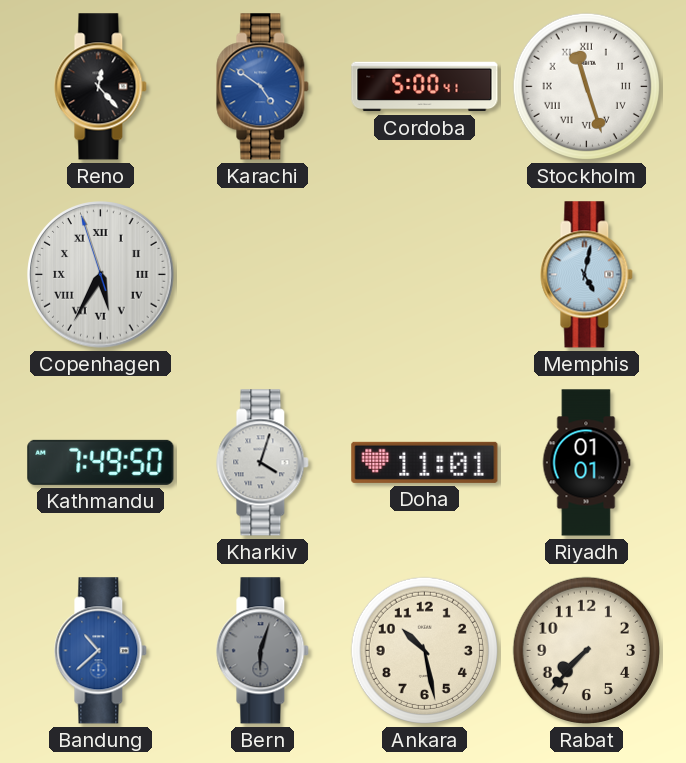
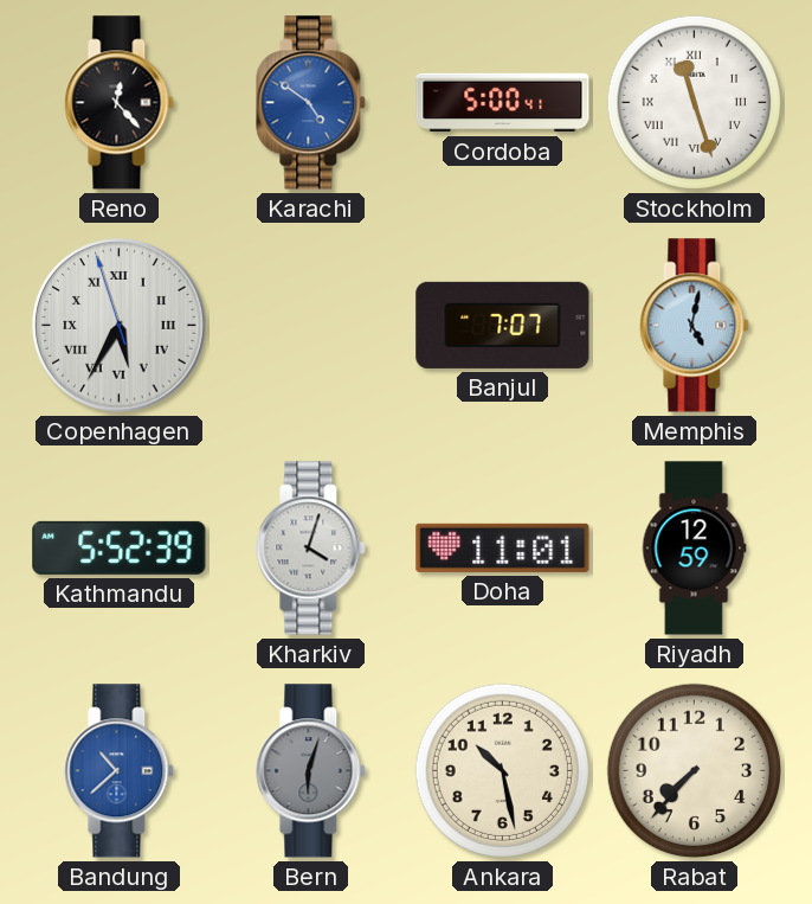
Banjul: none -> 7:07
Kathmandu: 7:49 -> 5:52
Riyadh: 01:01 -> 12:59
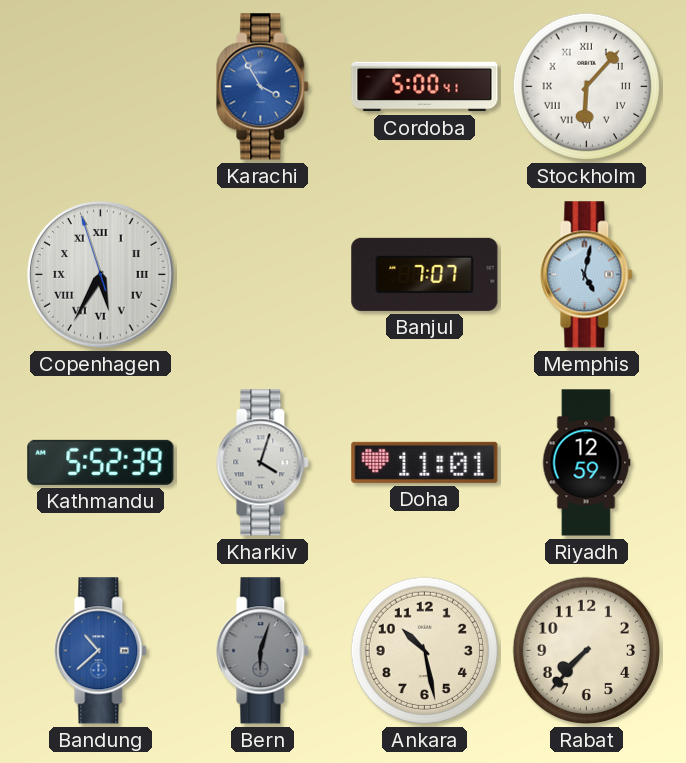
Reno: 12:23 -> none
Karachi: 4:51 -> 3:55
Stockholm: 11:27 -> 6:07
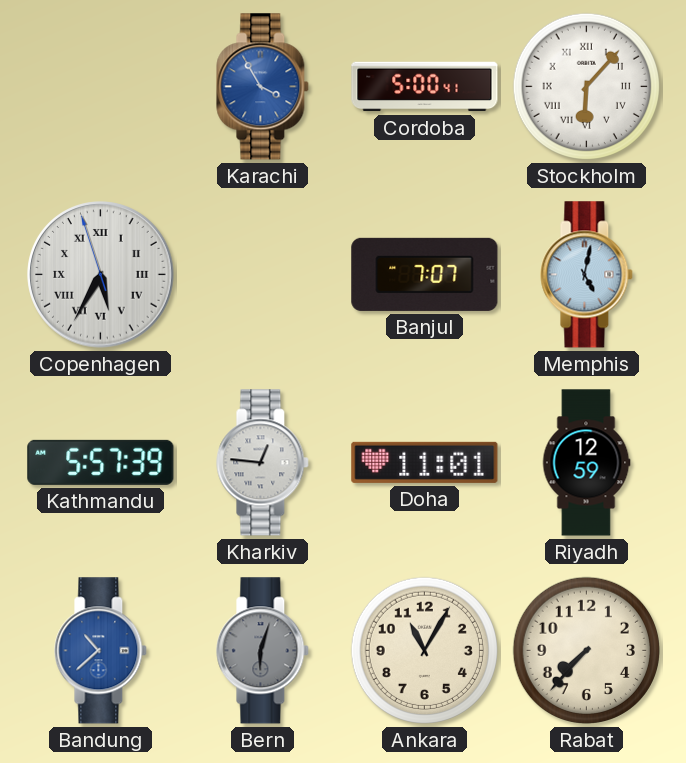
Kathmandu: 5:52 -> 5:57
Kharkiv: 4:03 -> 12:46
Ankara: 10:28 -> 11:05
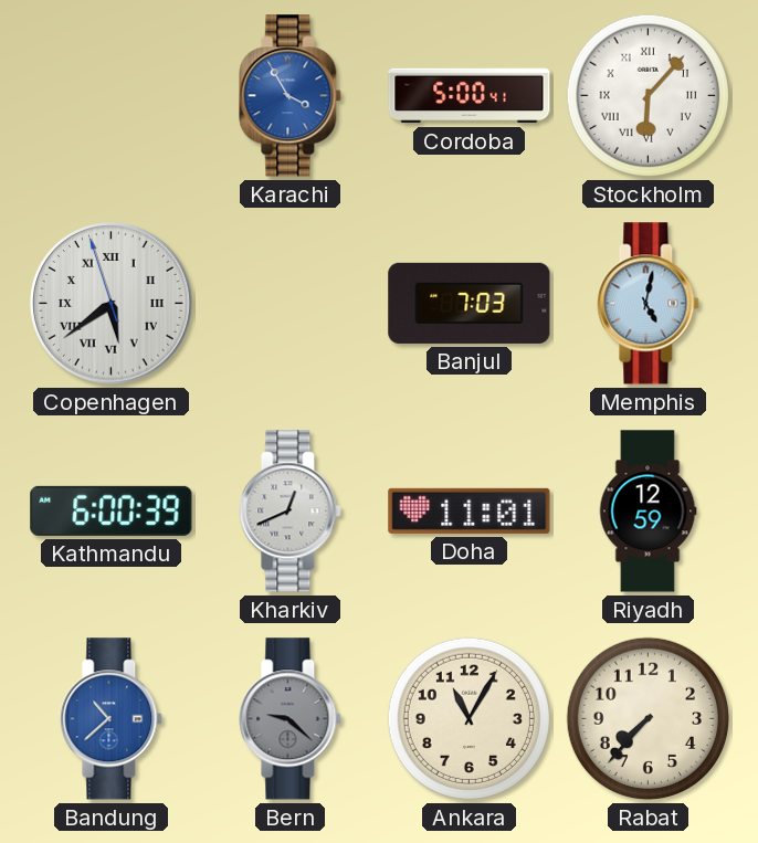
Copenhagen: 5:34 -> 5:38
Banjul: 7:07 -> 7:03
Kathmandu: 5:57 -> 6:00
Kharkiv: 12:46 -> 12:41
Bern: 6:03 -> 9:22
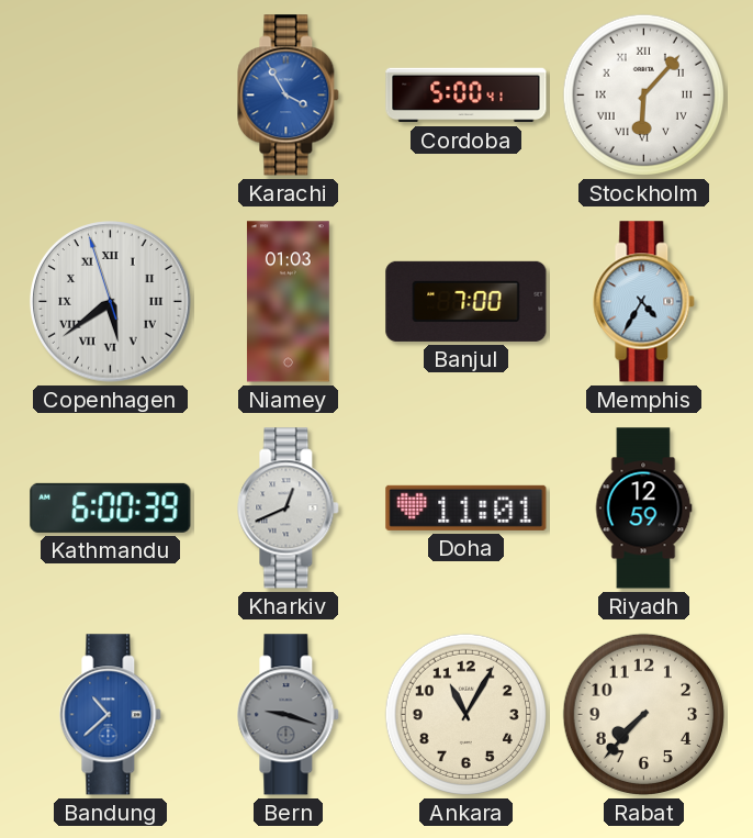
Niamey: none -> 01:03
Banjul: 7:03 -> 7:00
Memphis: 5:02 -> 4:35
Bern: 9:22 -> 9:18
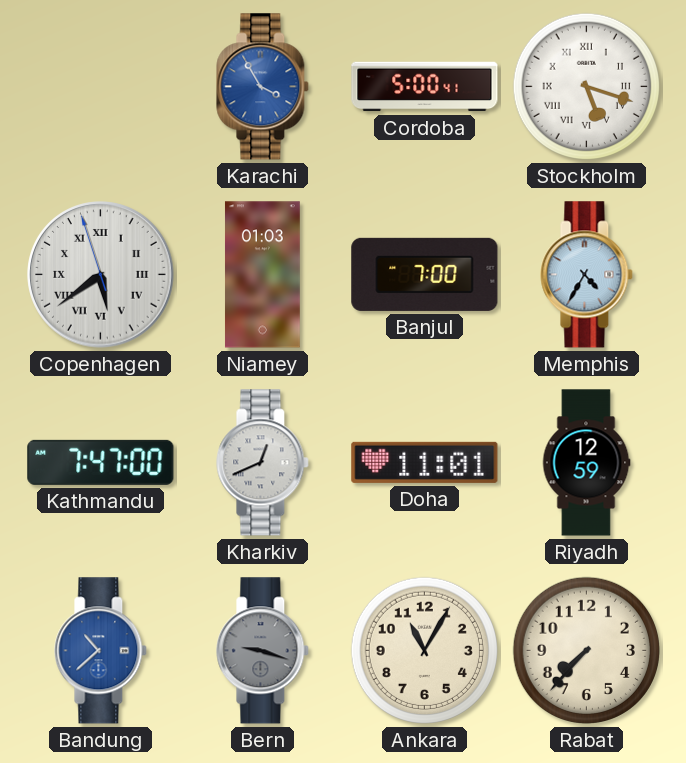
Stockholm: 6:07 -> 5:18
Kathmandu: 6:00 -> 7:47
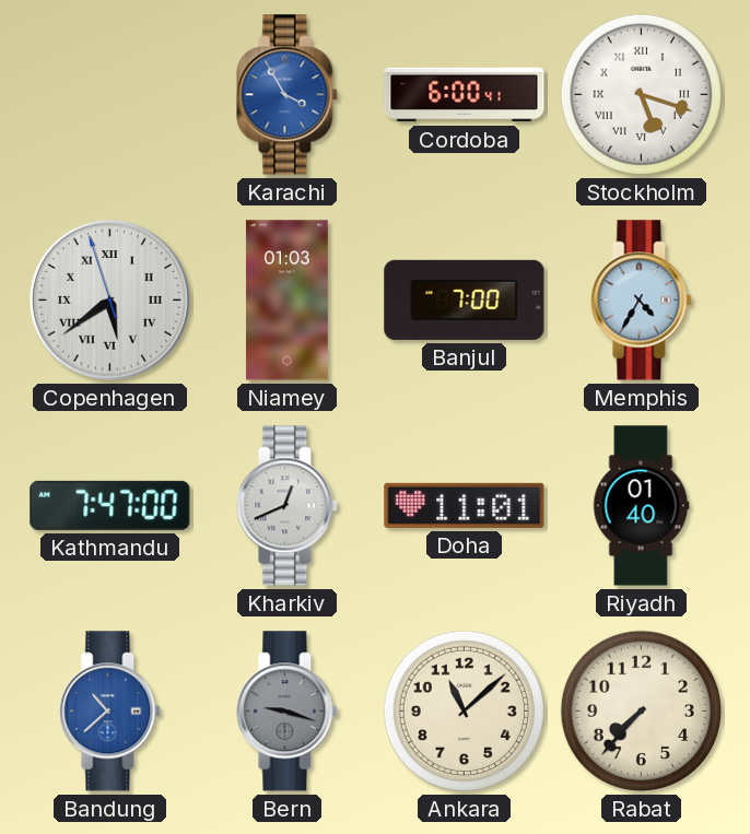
Cordoba: 5:00 -> 6:00
Riyadh: 12:59 -> 01:40
Ankara: 11:05 -> 11:08
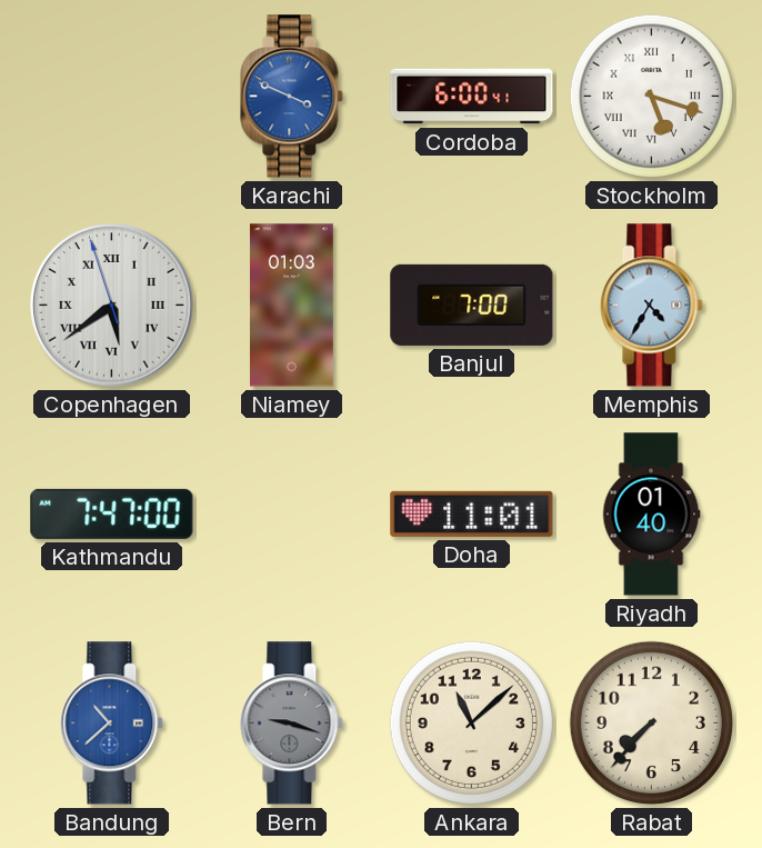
Karachi: 3:55 -> 3:49
Kharkiv: 12:41 -> none
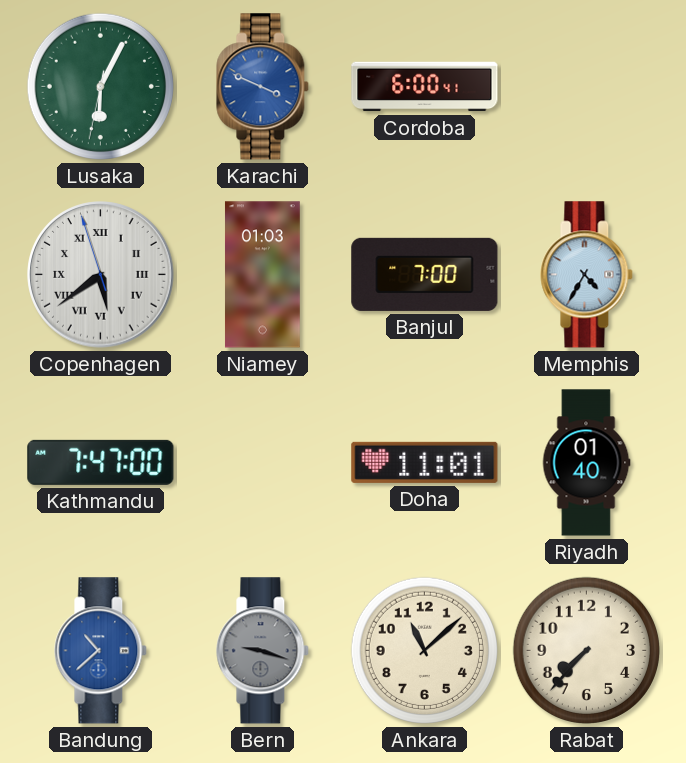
Lusaka: none -> 6:04
Stockholm: 5:18 -> none
